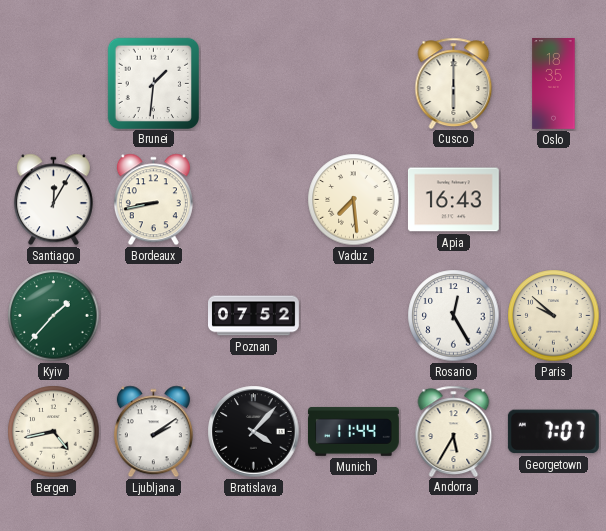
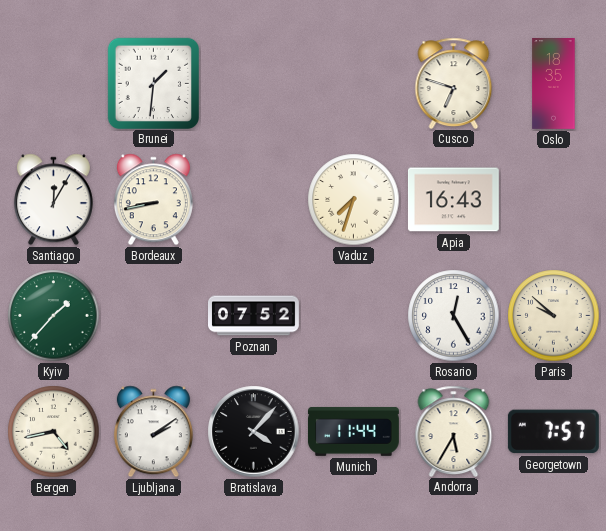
Cusco: 6:00 -> 6:48
Vaduz: 7:29 -> 7:33
Georgetown: 7:07 -> 7:57
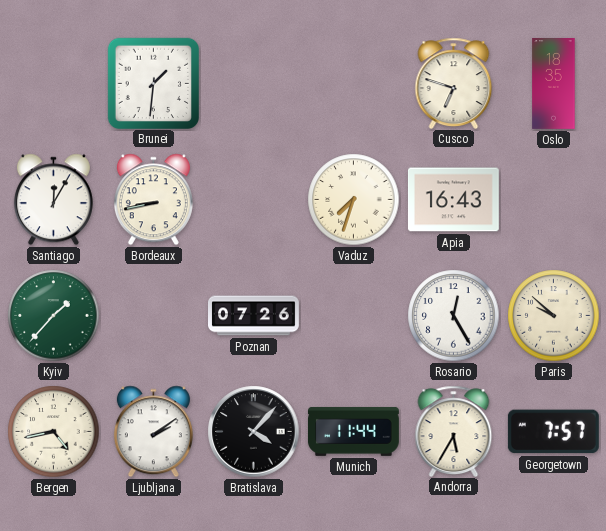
Poznan: 07:52 -> 07:26
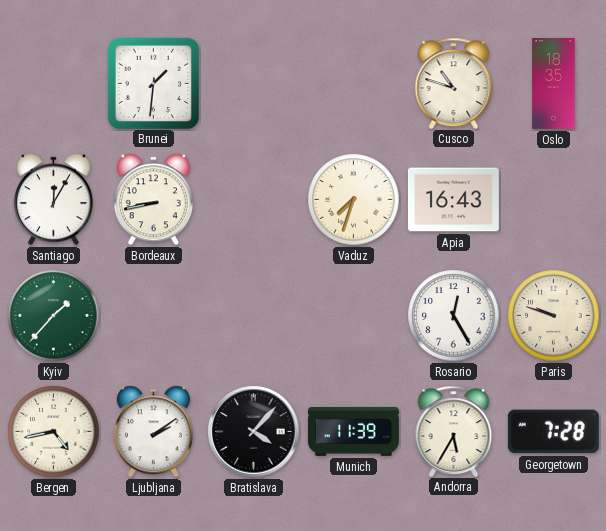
Cusco: 6:48 -> 10:48
Poznan: 07:26 -> none
Paris: 9:52 -> 9:48
Munich: 11:44 -> 11:39
Georgetown: 7:57 -> 7:28
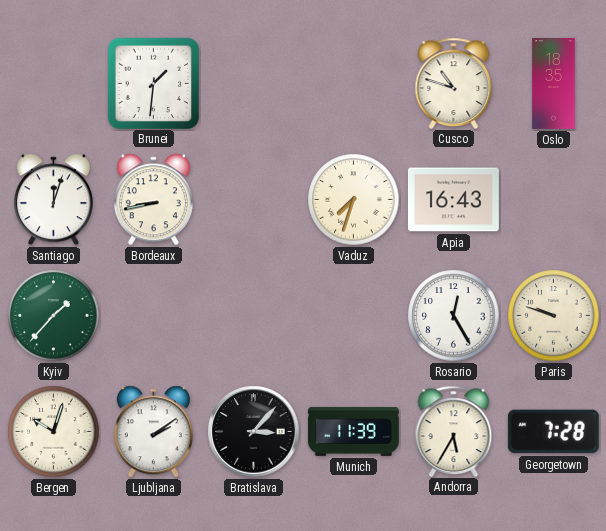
Santiago: 12:05 -> 12:03
Bergen: 4:43 -> 10:03
Bratislava: 4:07 -> 3:07
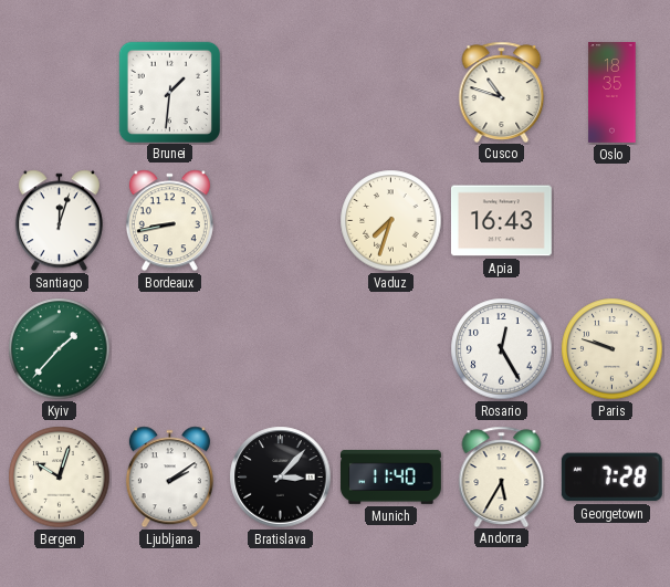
Munich: 11:39 -> 11:40
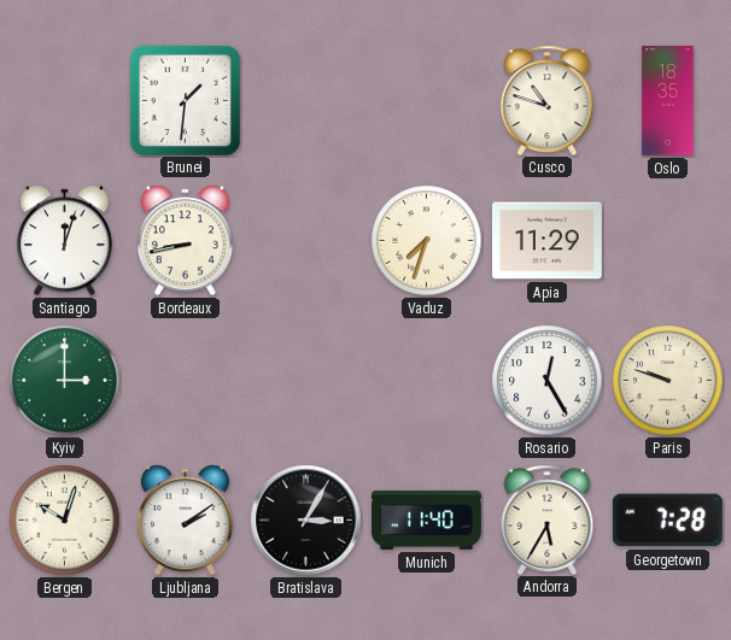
Apia: 16:43 -> 11:29
Kyiv: 1:37 -> 3:00
Bratislava: 3:07 -> 3:05
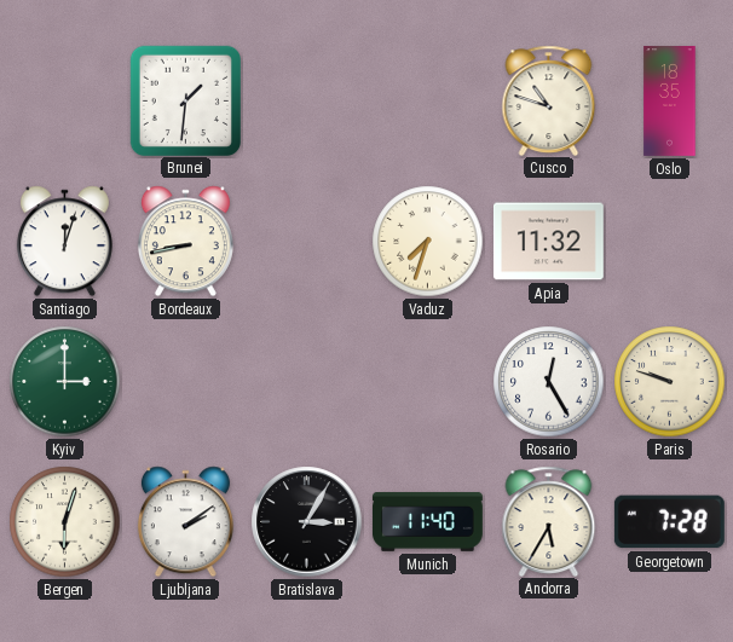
Apia: 11:29 -> 11:32
Bergen: 10:03 -> 6:03
